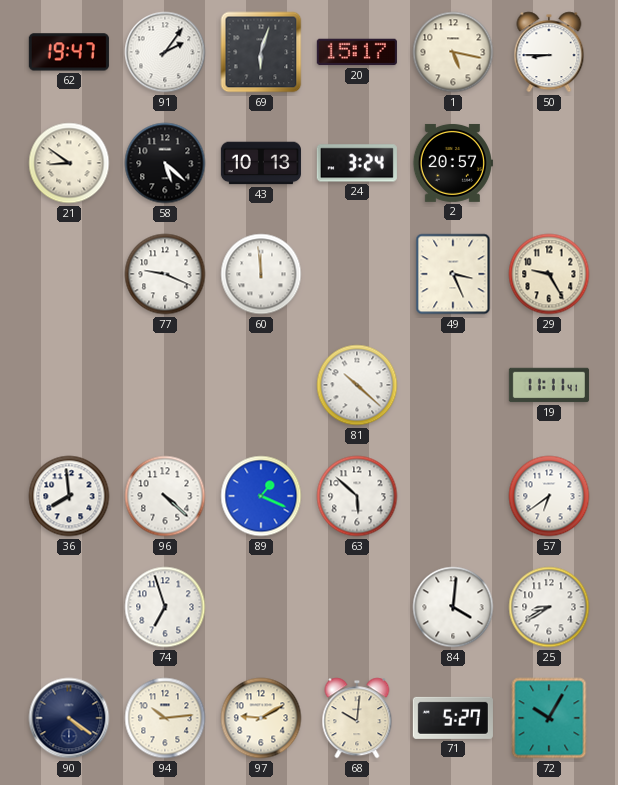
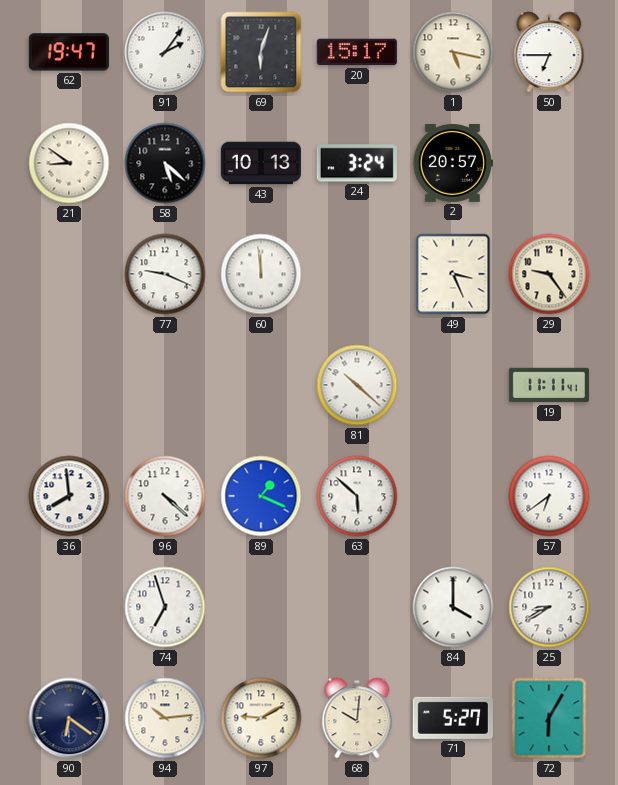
50: 8:45 -> 6:45
29: 9:25 -> 9:24
84: 4:01 -> 4:00
90: 4:21 -> 6:21
72: 10:05 -> 6:05
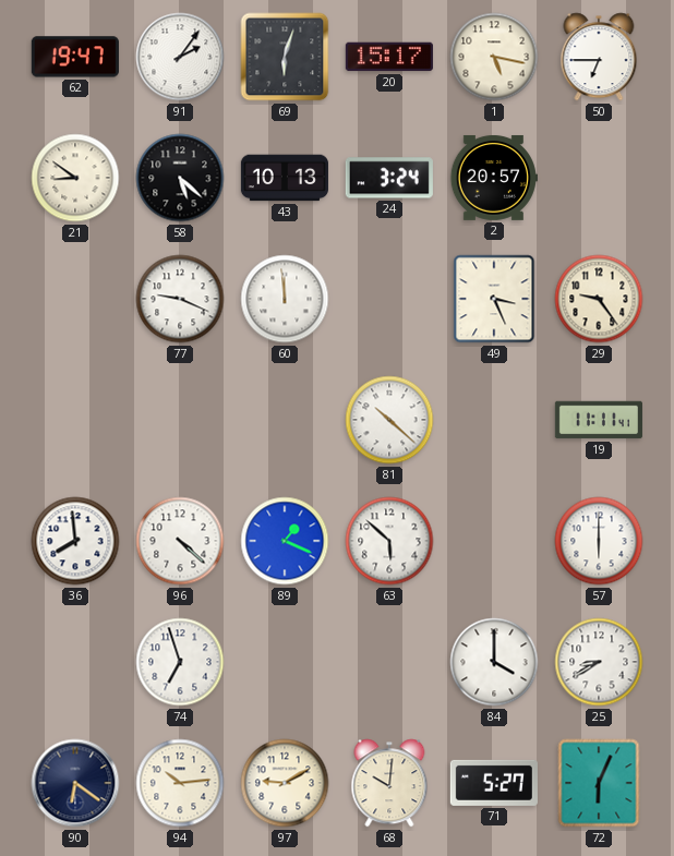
57: 6:39 -> 6:00
72: 6:05 -> 6:04
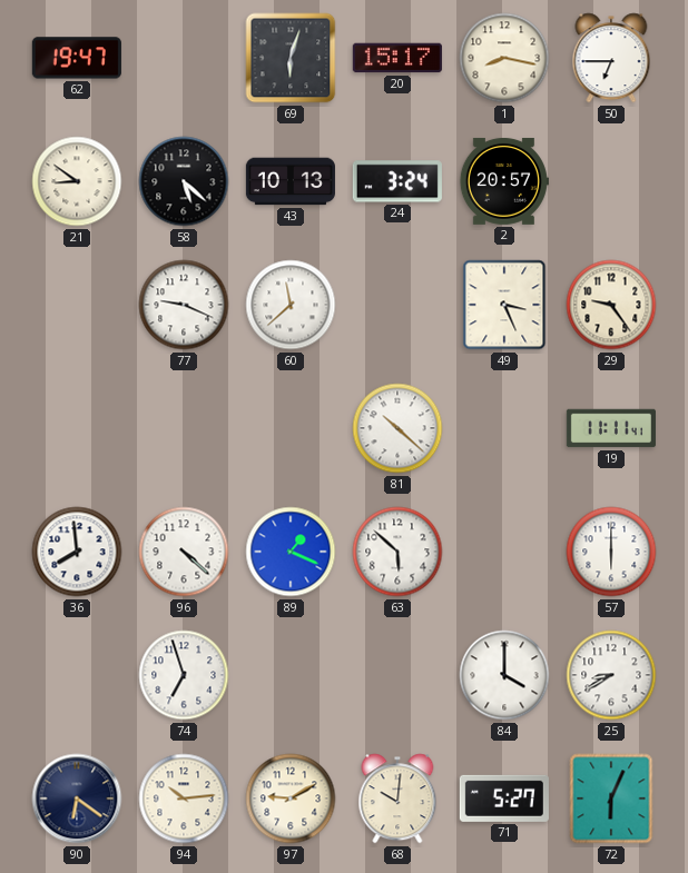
91: 2:06 -> none
1: 5:17 -> 8:17
60: 11:59 -> 11:38
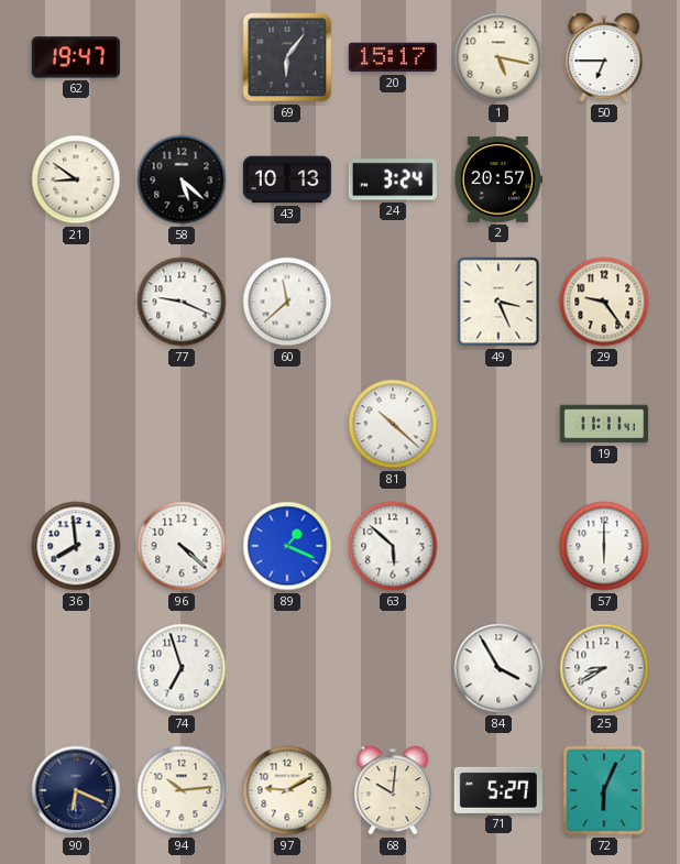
69: 6:03 -> 6:06
1: 8:17 -> 5:17
84: 4:00 -> 3:55
90: 6:21 -> 6:19
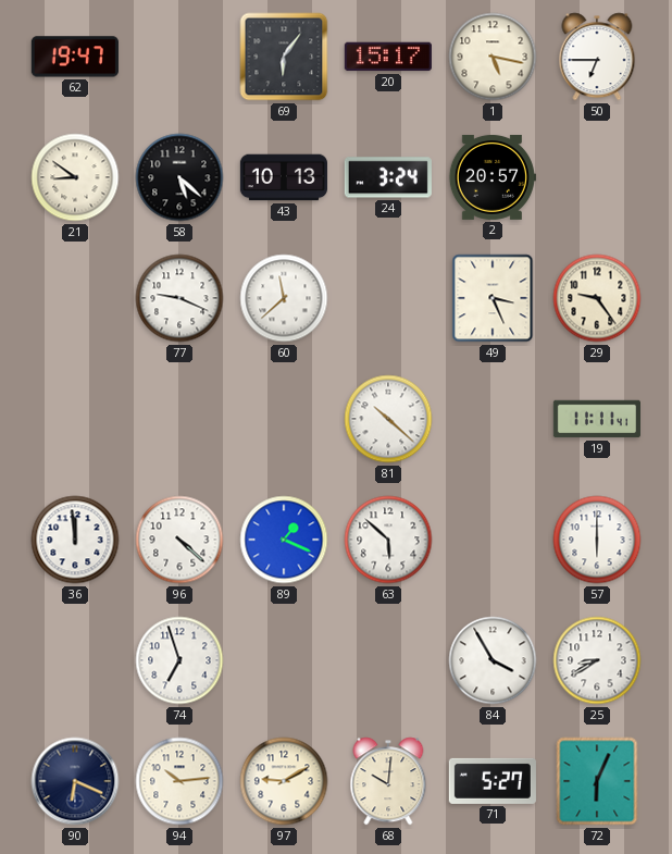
36: 7:59 -> 11:59
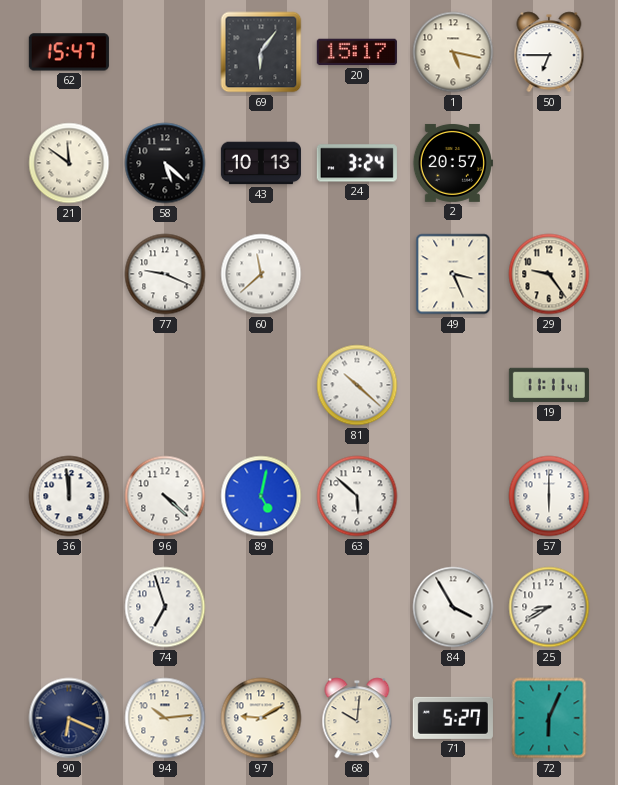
62: 19:47 -> 15:47
21: 8:51 -> 11:51
89: 1:19 -> 5:02
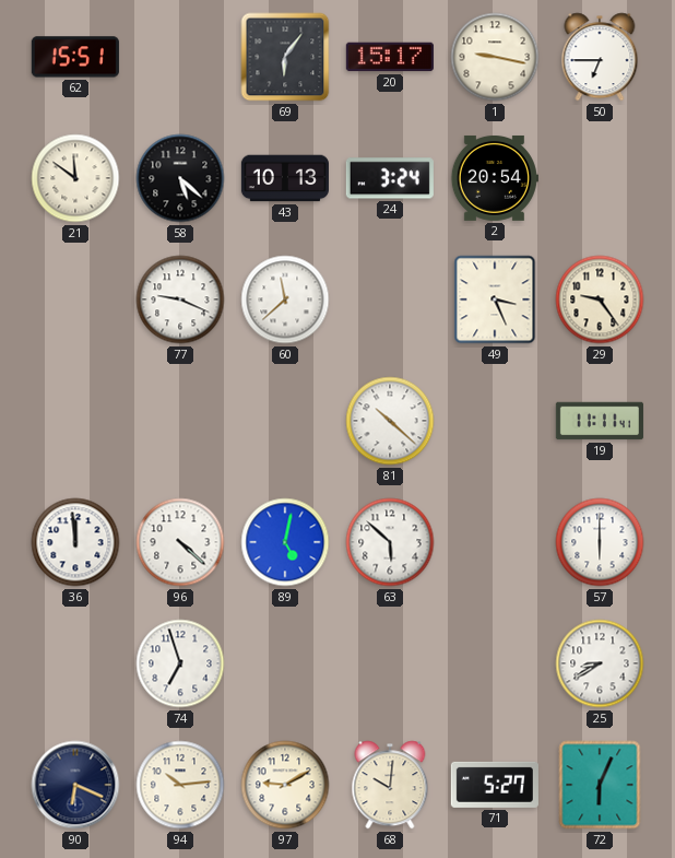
62: 15:47 -> 15:51
1: 5:17 -> 9:17
2: 20:57 -> 20:54
84: 3:55 -> none
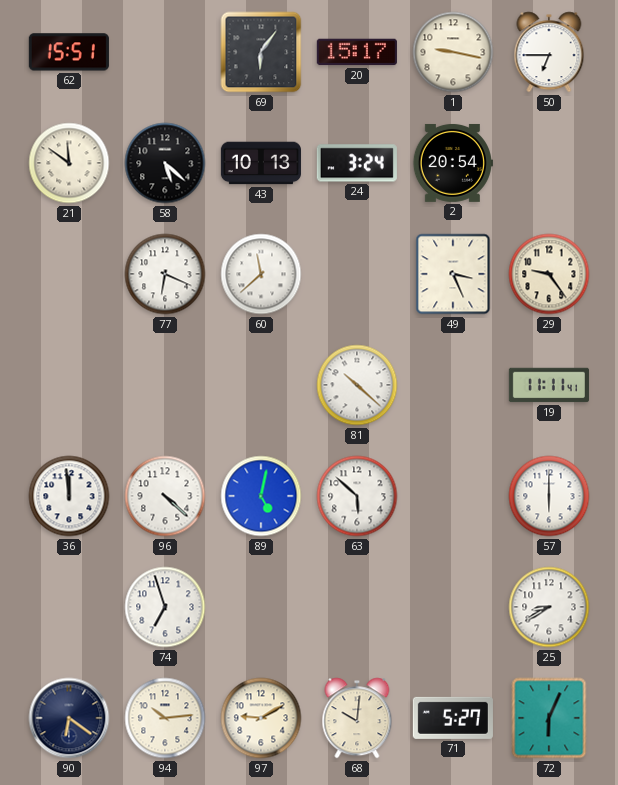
77: 9:19 -> 6:19
90: 6:19 -> 6:21
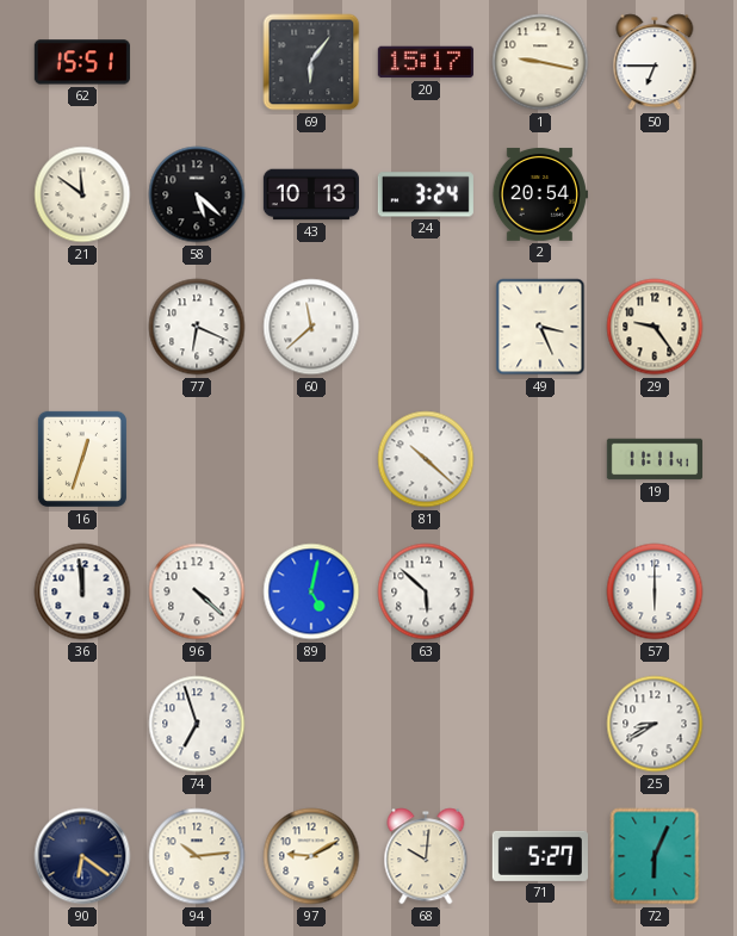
16: none -> 12:33
